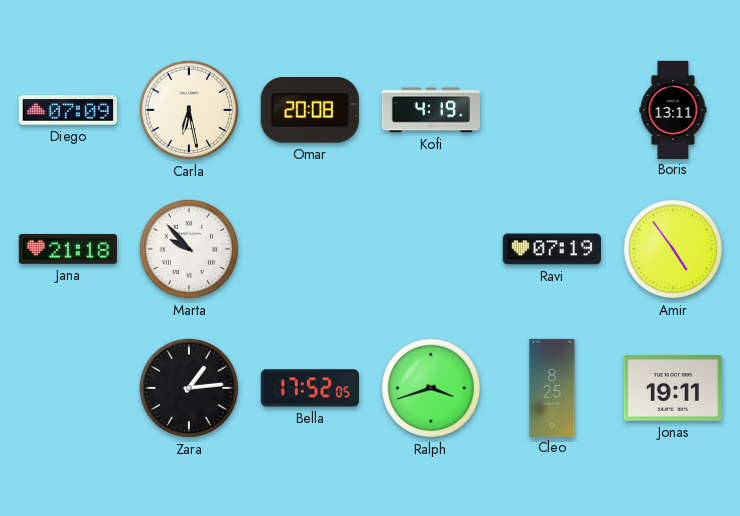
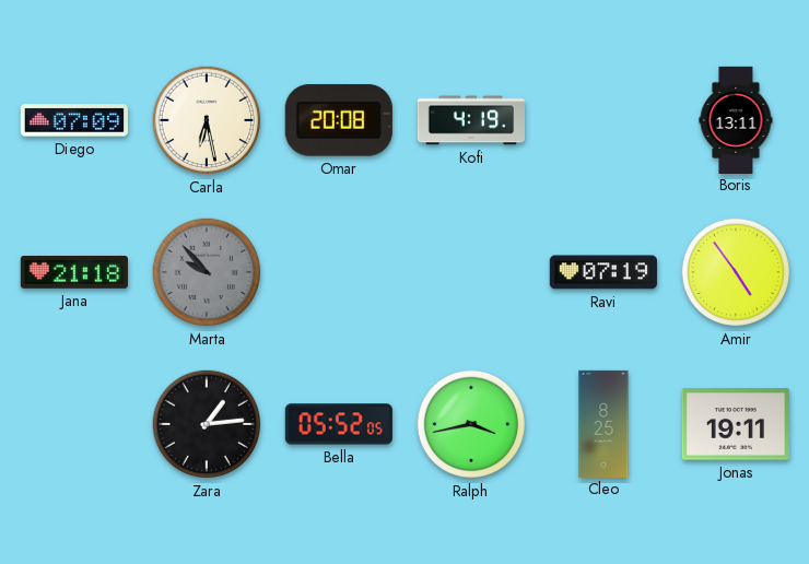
Marta dial: white -> grey
Bella: 17:52 -> 05:52
Ralph: 3:42 -> 3:43
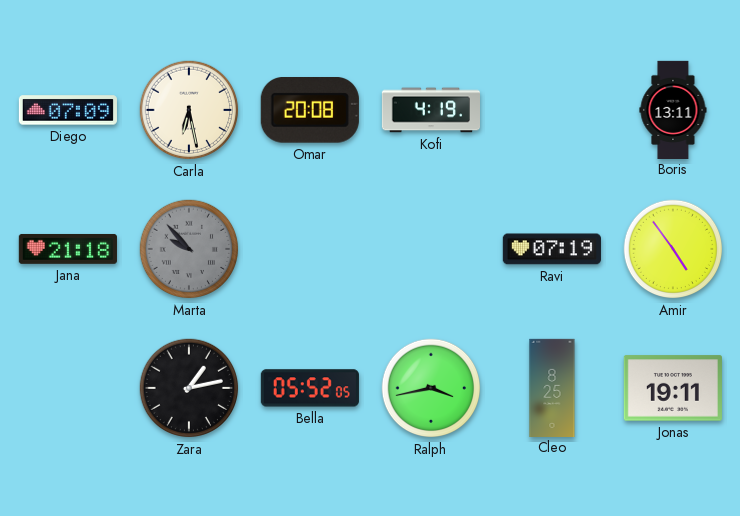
Zara: 1:14 -> 1:13
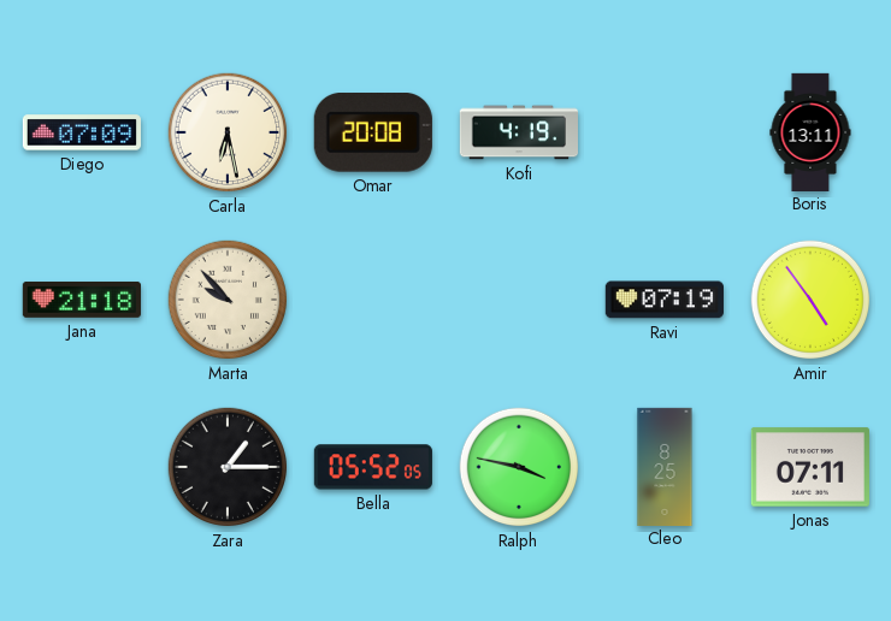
Marta dial: grey -> cream
Zara: 1:13 -> 1:15
Ralph: 3:43 -> 3:47
Jonas: 19:11 -> 07:11
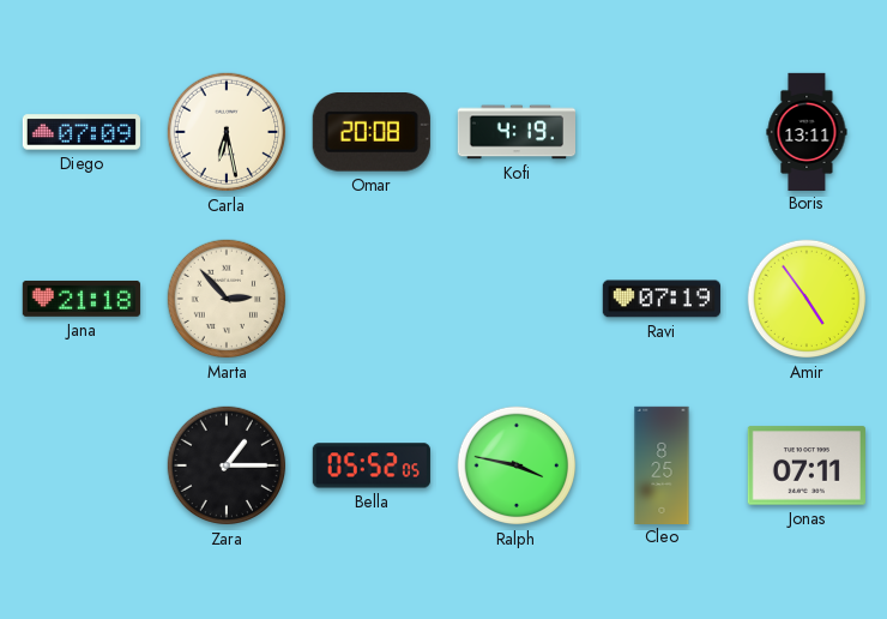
Marta: 9:53 -> 2:53
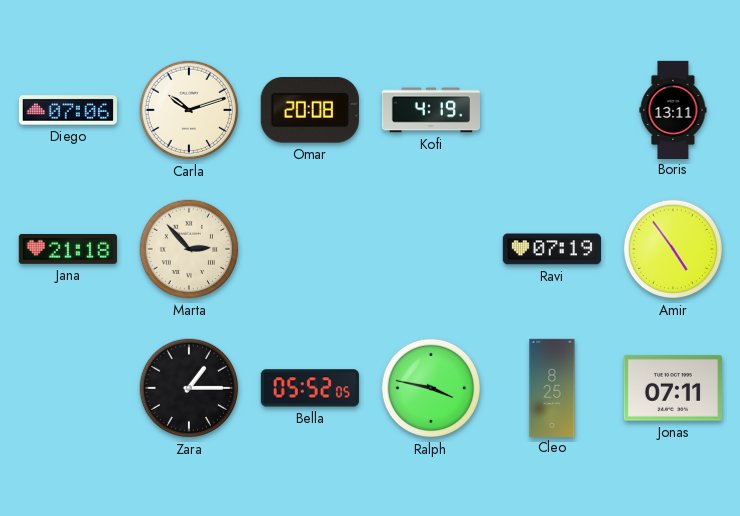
Diego: 07:09 -> 07:06
Carla: 6:28 -> 10:12
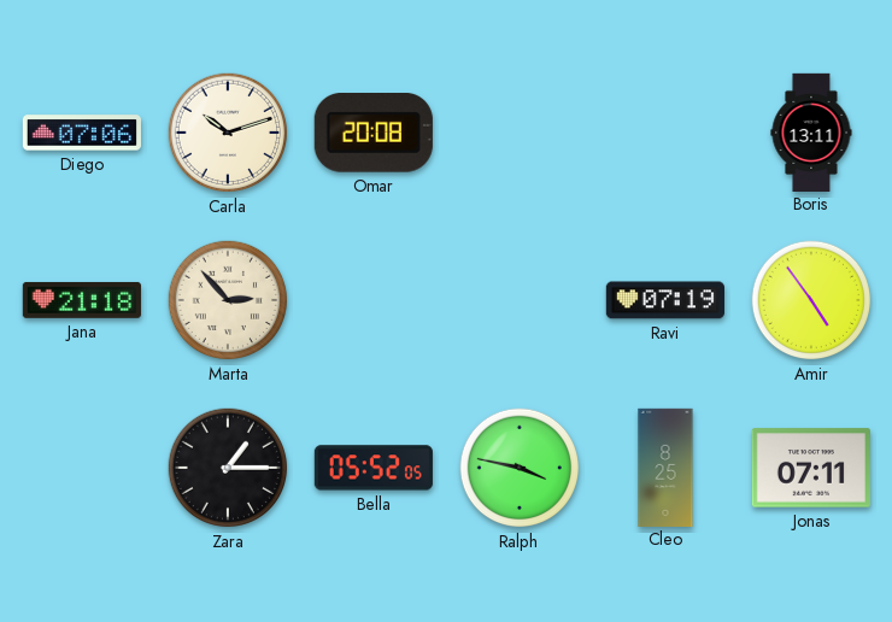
Kofi: 4:19 -> none
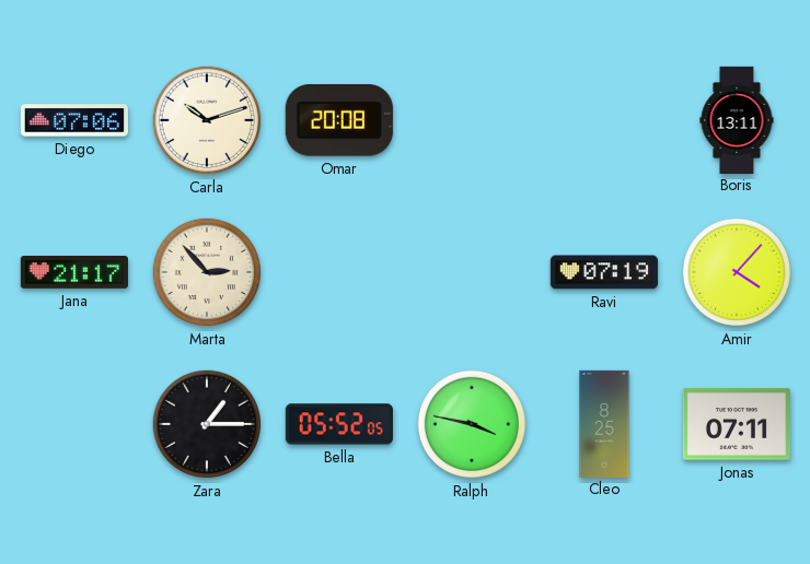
Jana: 21:18 -> 21:17
Amir: 4:54 -> 4:07
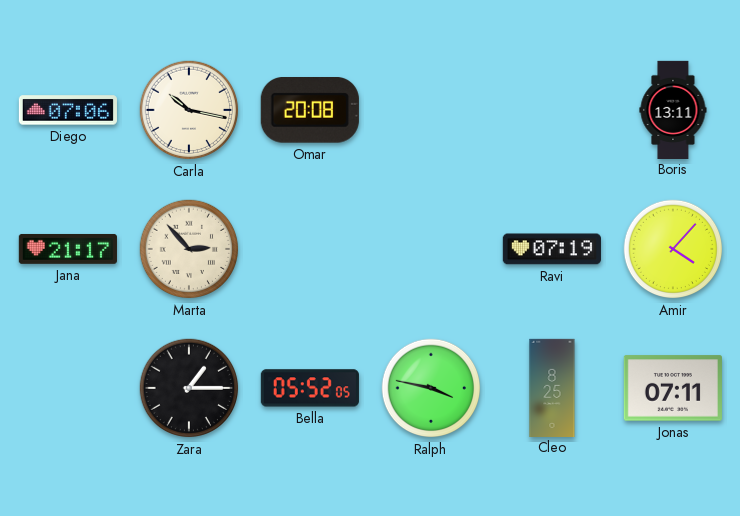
Carla: 10:12 -> 10:17
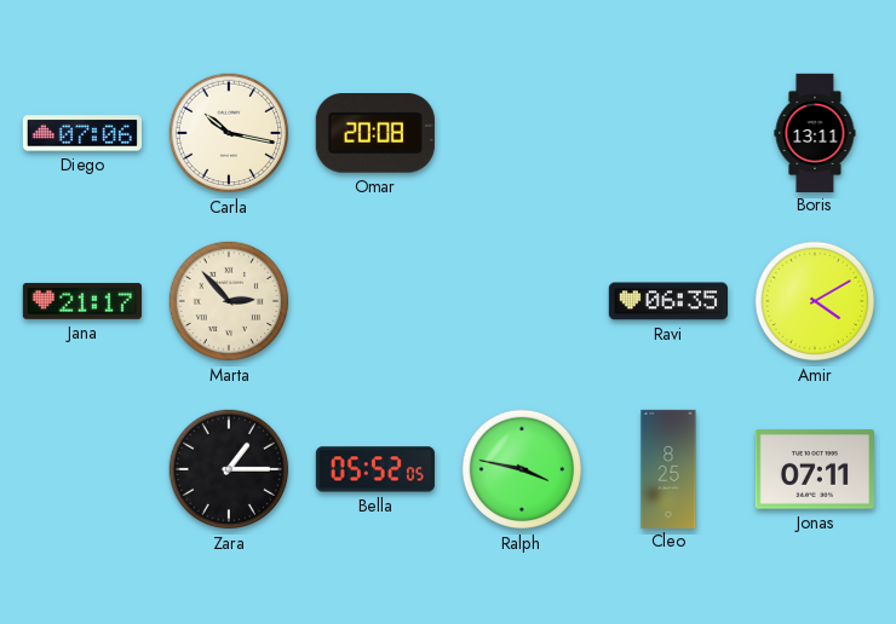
Ravi: 07:19 -> 06:35
Amir: 4:07 -> 4:10
